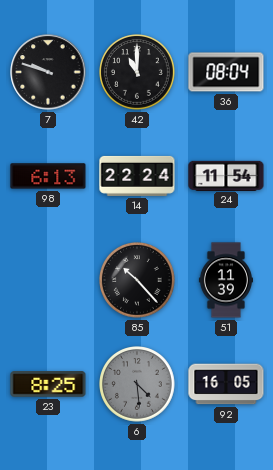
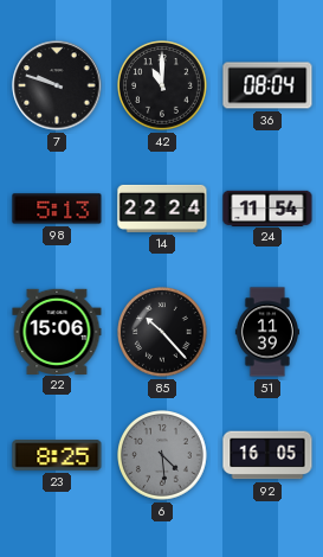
98: 6:13 -> 5:13
22: none -> 15:06
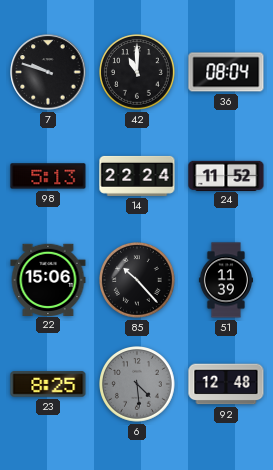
24: 11:54 -> 11:52
92: 16:05 -> 12:48
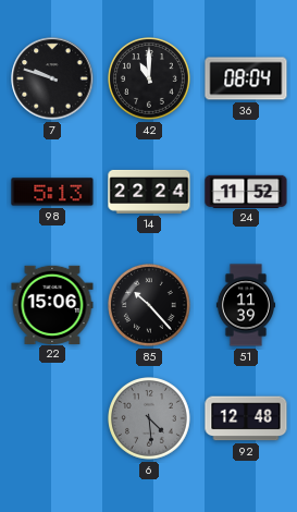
23: 8:25 -> none
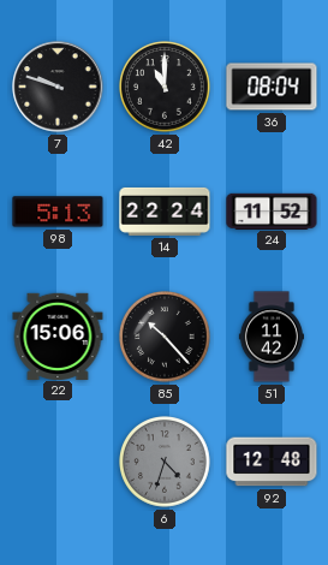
51: 11:39 -> 11:42
6: 4:29 -> 4:33
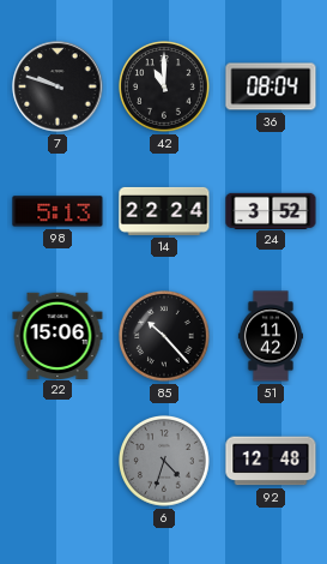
24: 11:52 -> 3:52
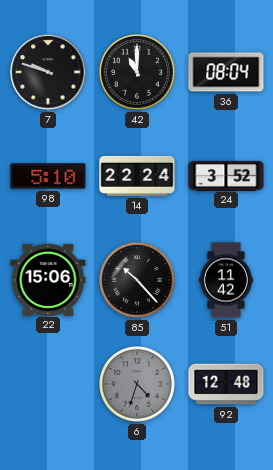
98: 5:13 -> 5:10
